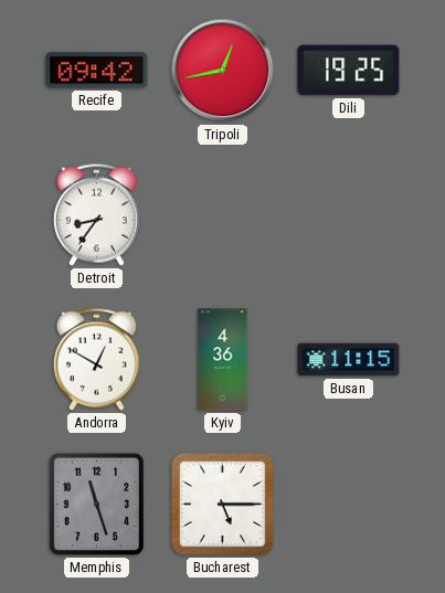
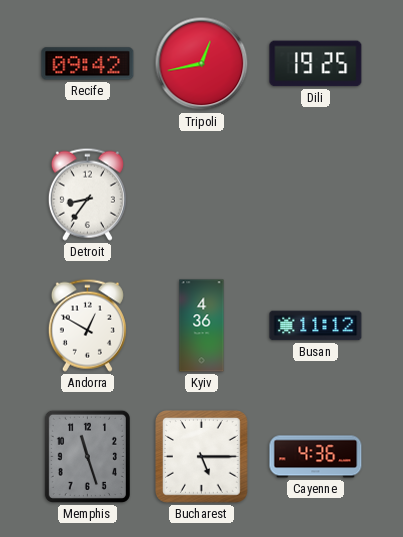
Busan: 11:15 -> 11:12
Cayenne: none -> 4:36
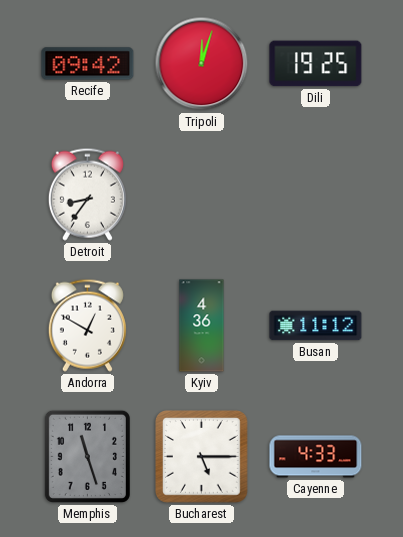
Tripoli: 12:43 -> 12:03
Cayenne: 4:36 -> 4:33
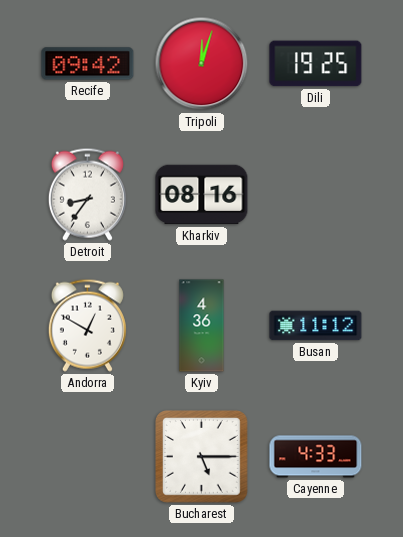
Kharkiv: none -> 08:16
Memphis: 11:27 -> none
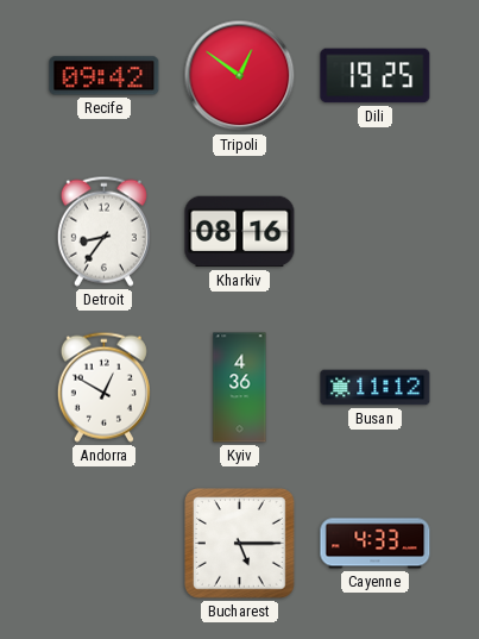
Tripoli: 12:03 -> 12:51
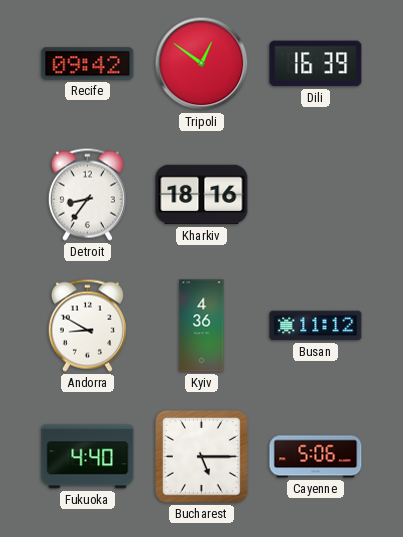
Dili: 19:25 -> 16:39
Kharkiv: 08:16 -> 18:16
Andorra: 12:50 -> 8:50
Fukuoka: none -> 4:40
Cayenne: 4:33 -> 5:06
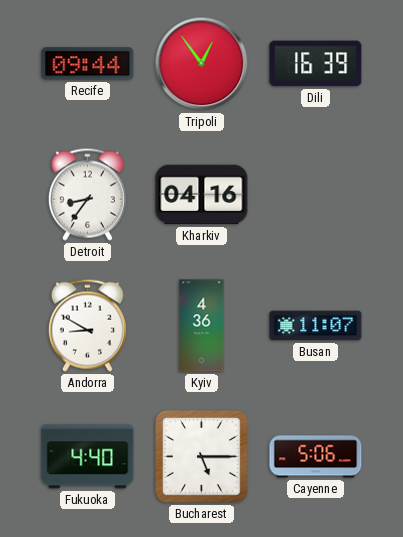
Recife: 09:42 -> 09:44
Tripoli: 12:51 -> 12:54
Kharkiv: 18:16 -> 04:16
Busan: 11:12 -> 11:07
